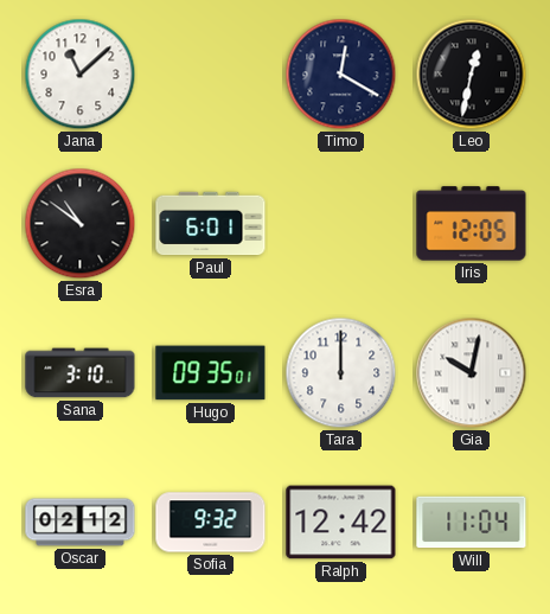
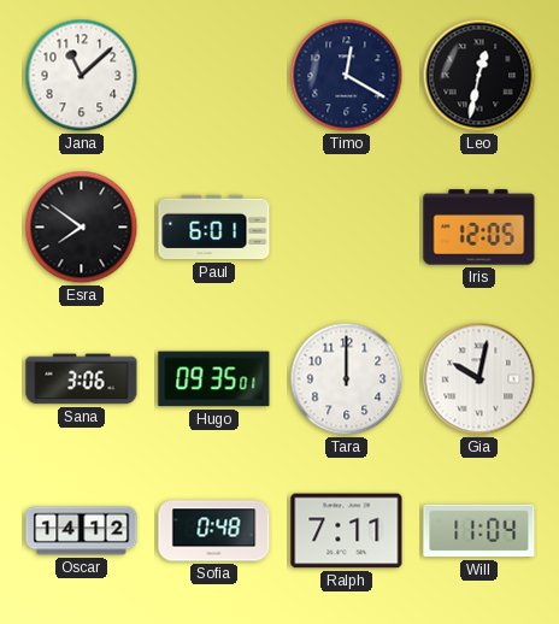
Esra: 10:51 -> 7:51
Sana: 3:10 -> 3:06
Oscar: 02:12 -> 14:12
Sofia: 9:32 -> 0:48
Ralph: 12:42 -> 7:11
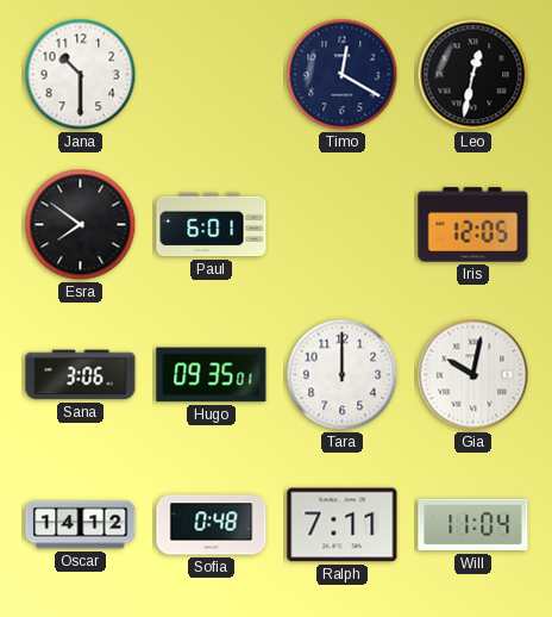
Jana: 11:08 -> 10:30
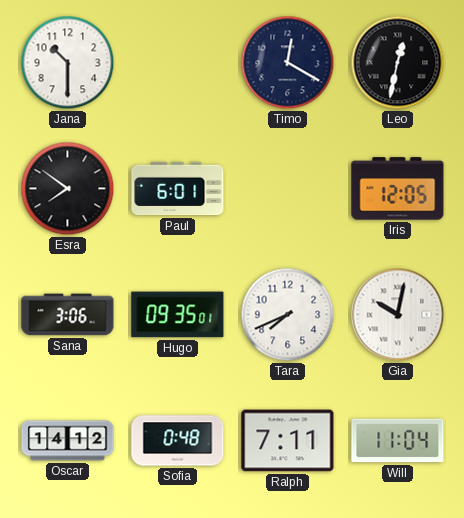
Tara: 12:00 -> 7:41
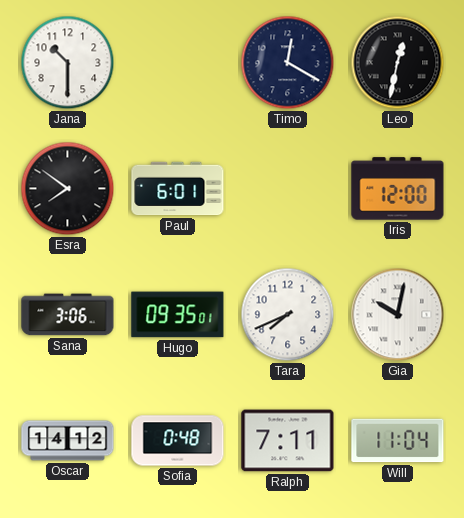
Iris: 12:05 -> 12:00
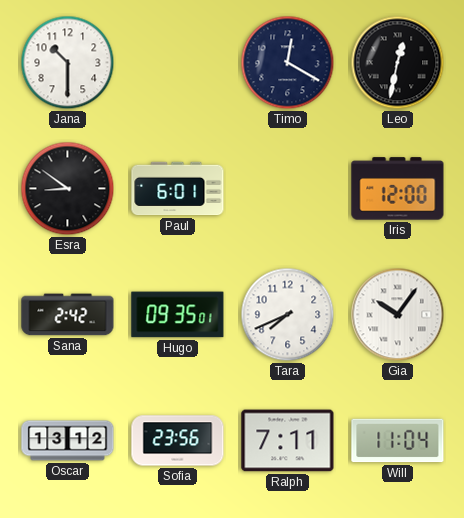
Esra: 7:51 -> 8:51
Sana: 3:06 -> 2:42
Gia: 10:02 -> 10:06
Oscar: 14:12 -> 13:12
Sofia: 0:48 -> 23:56
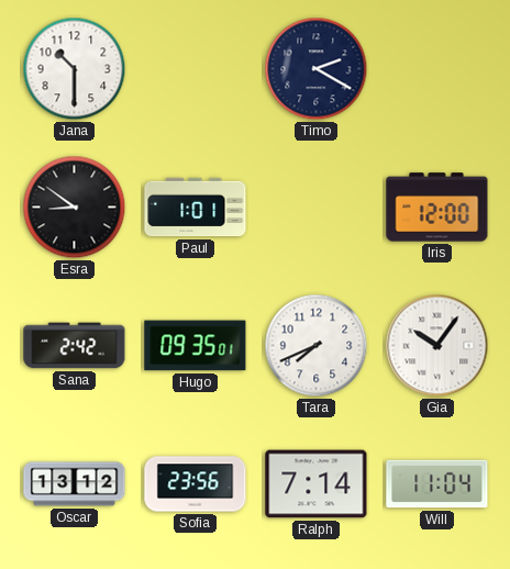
Timo: 12:20 -> 2:20
Leo: 12:32 -> none
Paul: 6:01 -> 1:01
Ralph: 7:11 -> 7:14
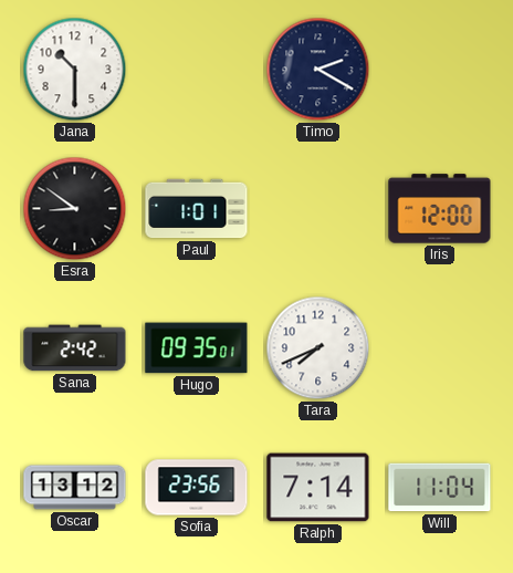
Gia: 10:06 -> none
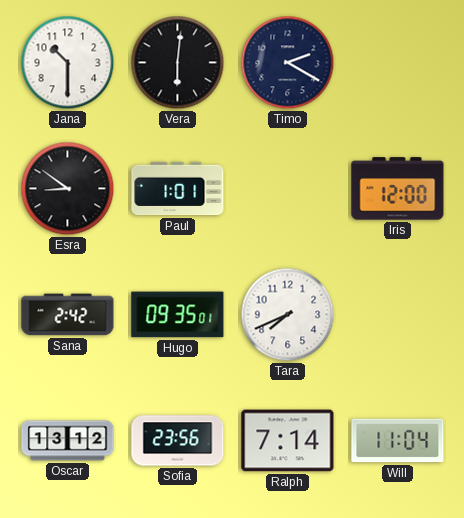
Vera: none -> 6:01
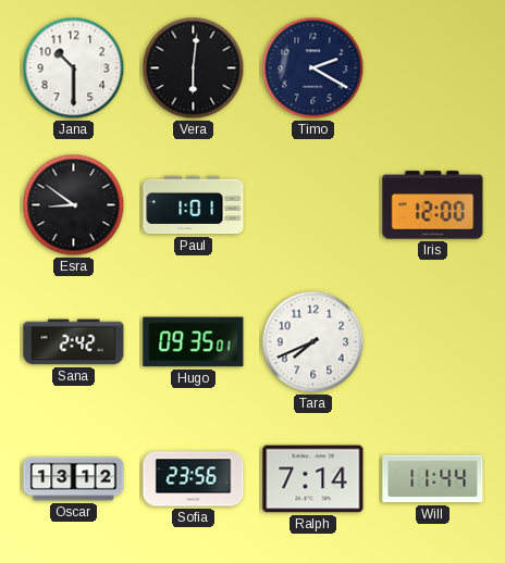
Will: 11:04 -> 11:44
